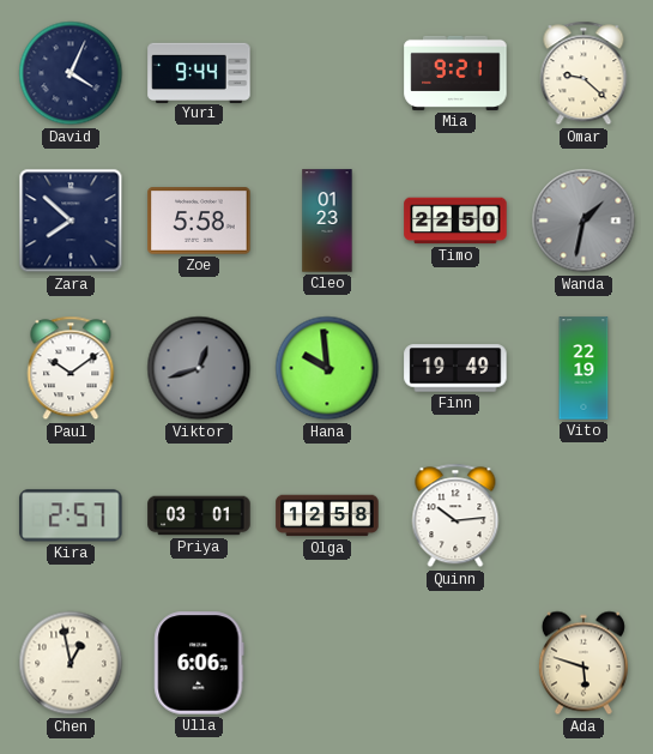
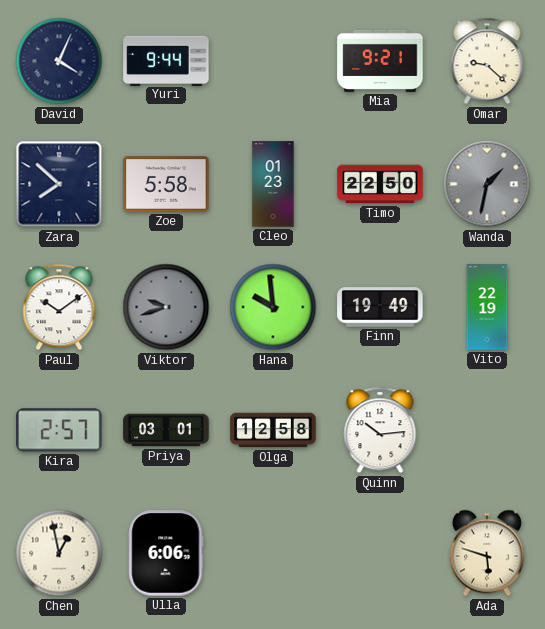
Viktor: 12:42 -> 9:42
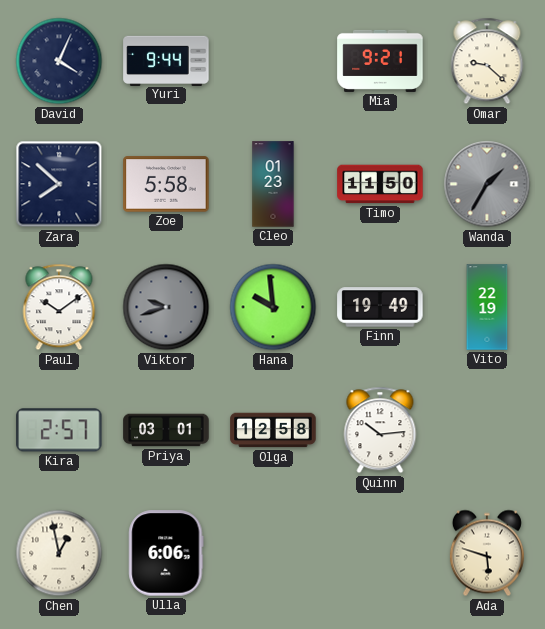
Timo: 22:50 -> 11:50
Wanda: 1:32 -> 1:35
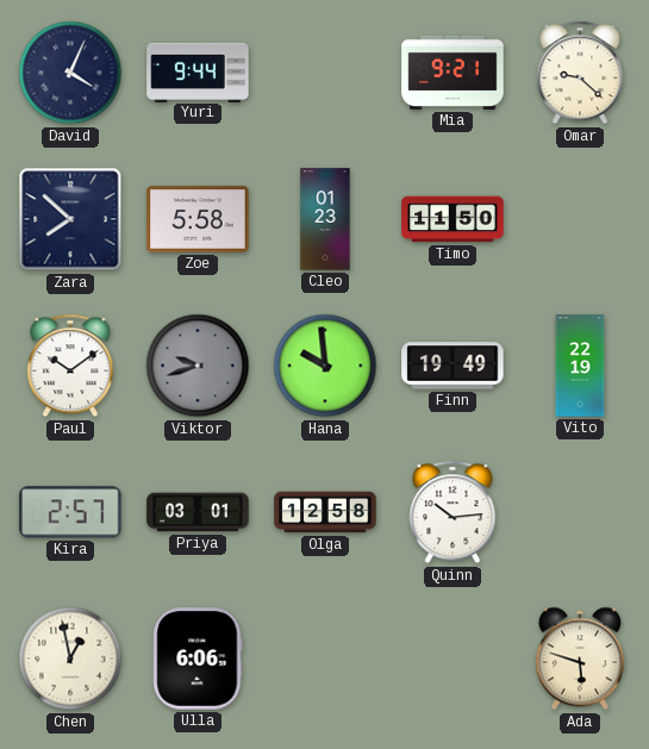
Wanda: 1:35 -> none
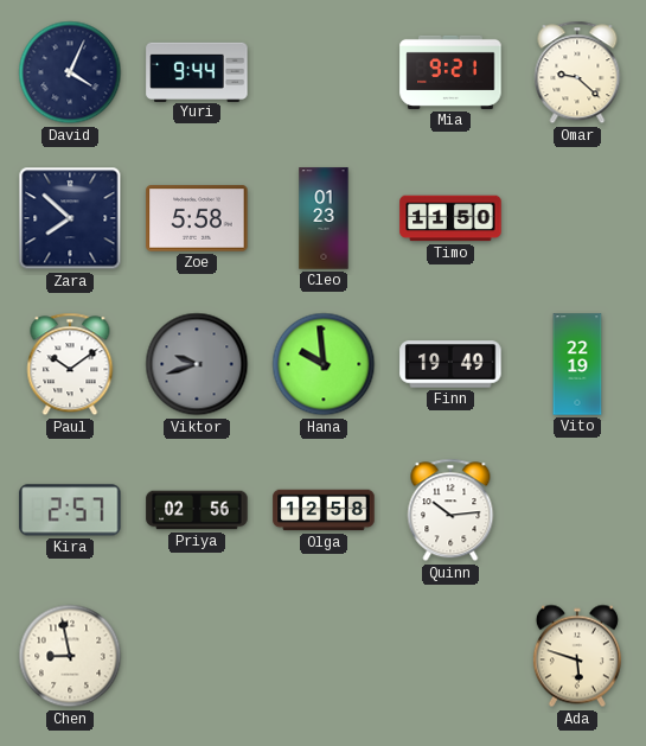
Priya: 03:01 -> 02:56
Chen: 12:58 -> 8:58
Ulla: 6:06 -> none
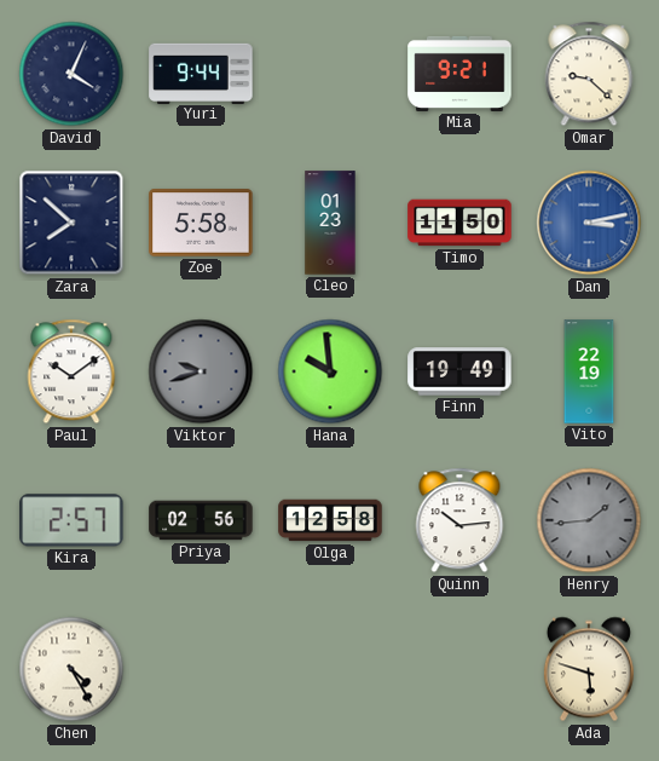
Dan: none -> 3:13
Henry: none -> 1:44
Chen: 8:58 -> 4:25
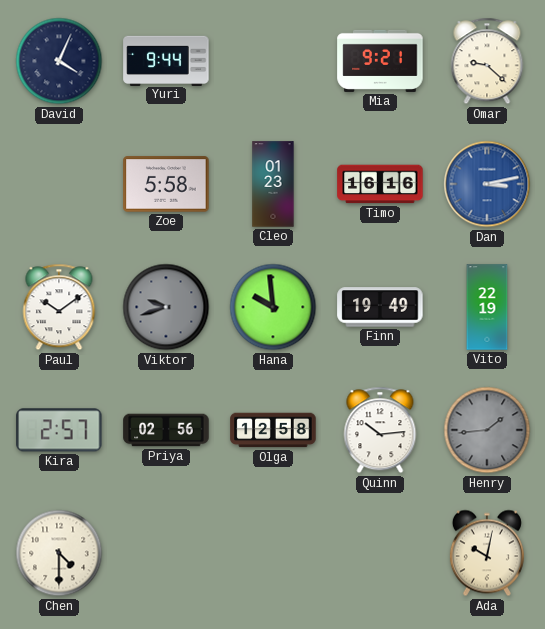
Zara: 7:52 -> none
Timo: 11:50 -> 16:16
Chen: 4:25 -> 4:30
Ada: 5:48 -> 10:02
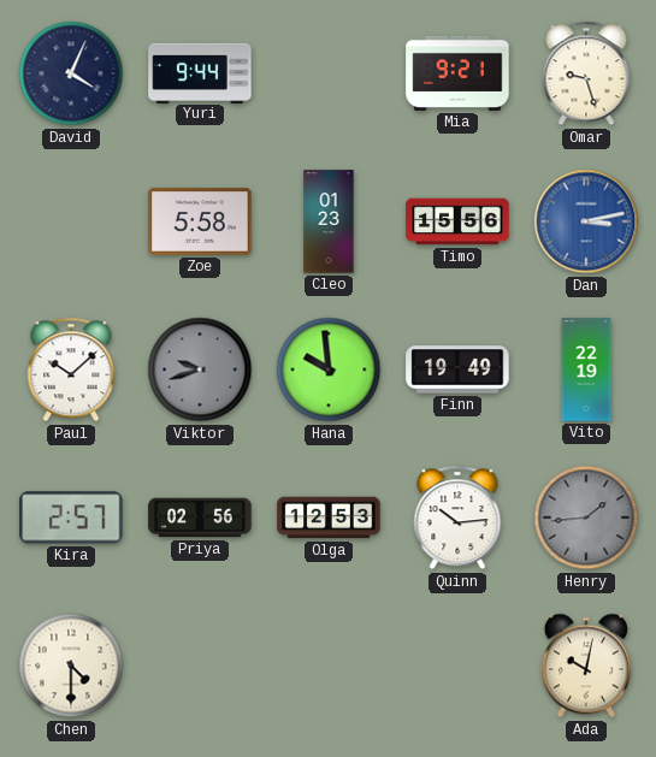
Omar: 9:22 -> 9:27
Timo: 16:16 -> 15:56
Paul: 10:09 -> 10:08
Olga: 12:58 -> 12:53
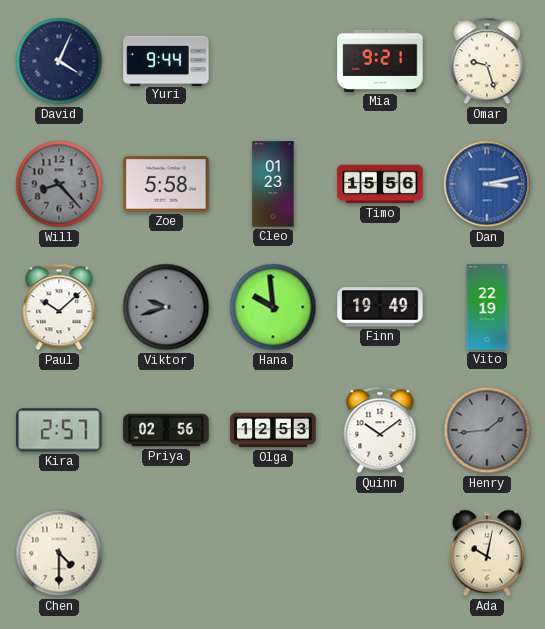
Will: none -> 8:23
Quinn: 10:14 -> 10:09
